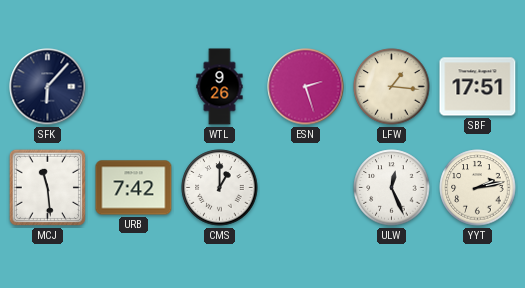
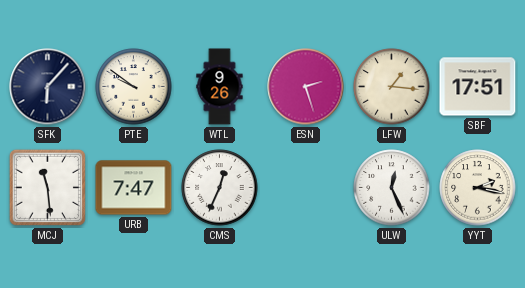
PTE: none -> 9:51
URB: 7:42 -> 7:47
CMS: 1:00 -> 12:34
YYT: 2:13 -> 2:17
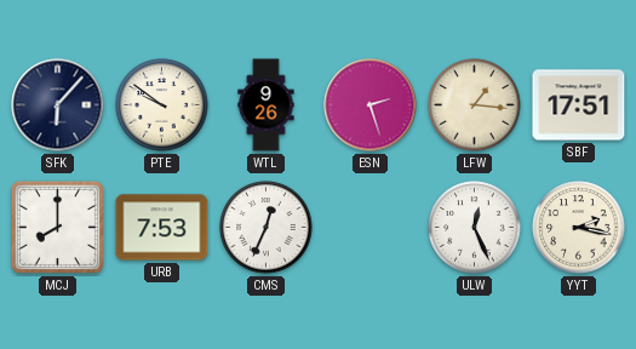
MCJ: 11:29 -> 8:00
URB: 7:47 -> 7:53
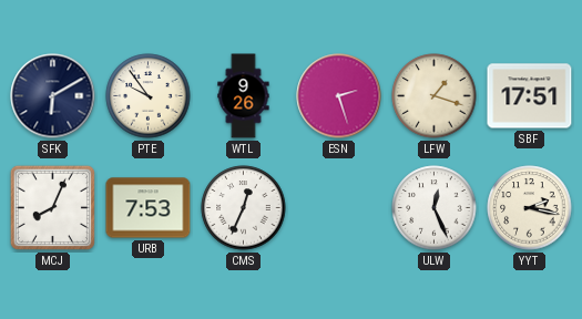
SFK: 6:07 -> 6:10
PTE: 9:51 -> 9:54
LFW: 1:16 -> 1:18
MCJ: 8:00 -> 8:04
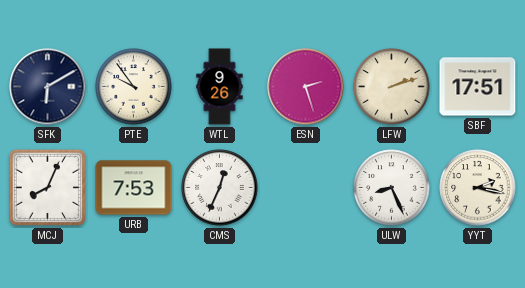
LFW: 1:18 -> 2:12
ULW: 12:26 -> 8:26
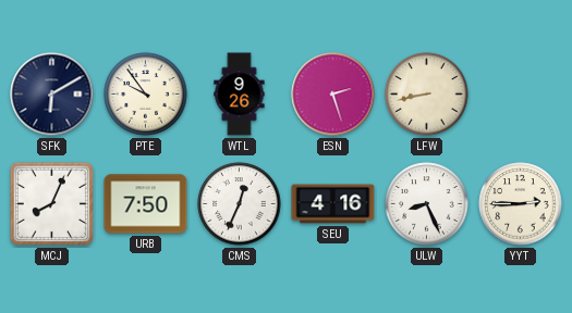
LFW: 2:12 -> 8:43
SBF: 17:51 -> none
URB: 7:53 -> 7:50
SEU: none -> 4:16
YYT: 2:17 -> 2:45
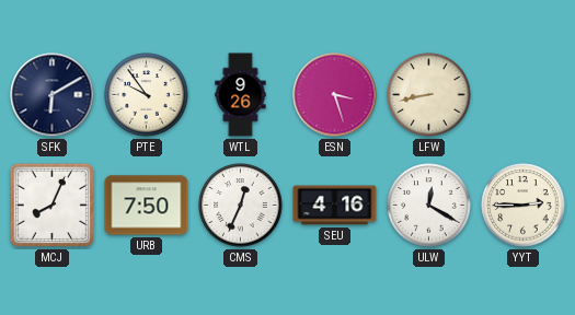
ESN: 2:27 -> 3:27
ULW: 8:26 -> 12:20
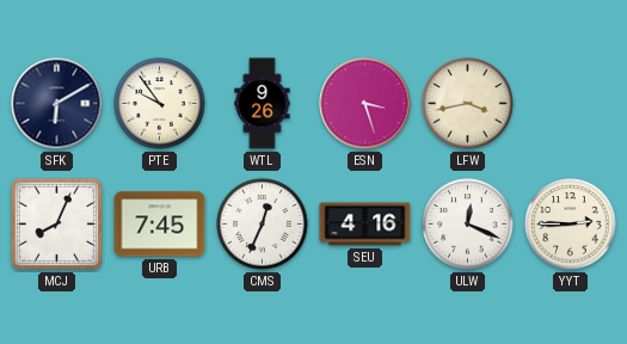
LFW: 8:43 -> 3:43
URB: 7:50 -> 7:45
ULW: 12:20 -> 12:19
